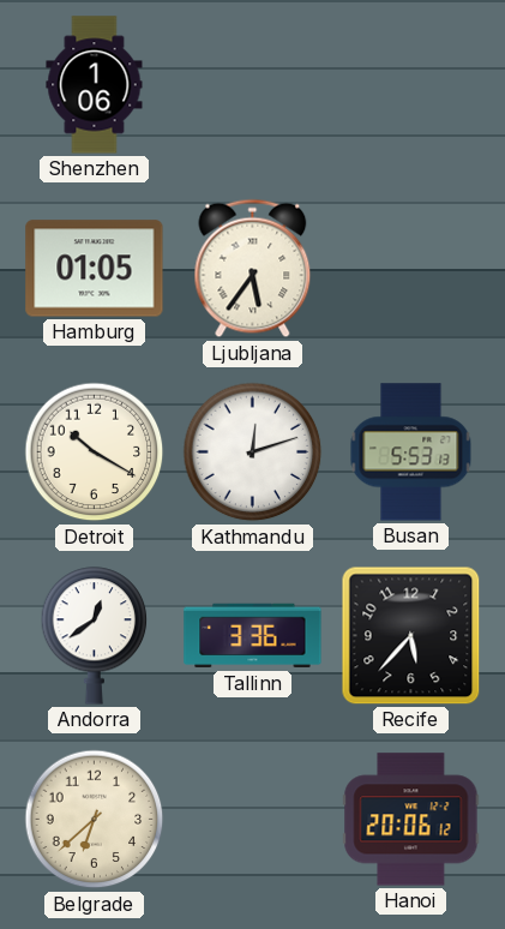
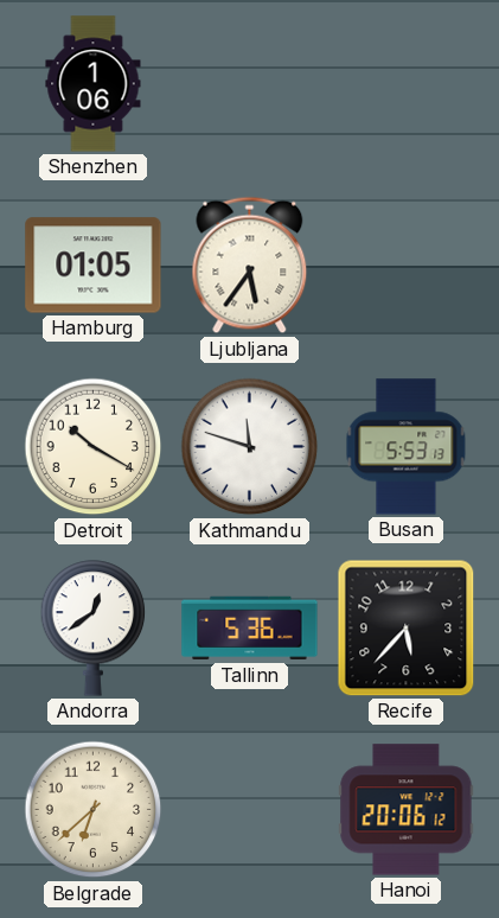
Kathmandu: 12:12 -> 11:48
Tallinn: 3:36 -> 5:36
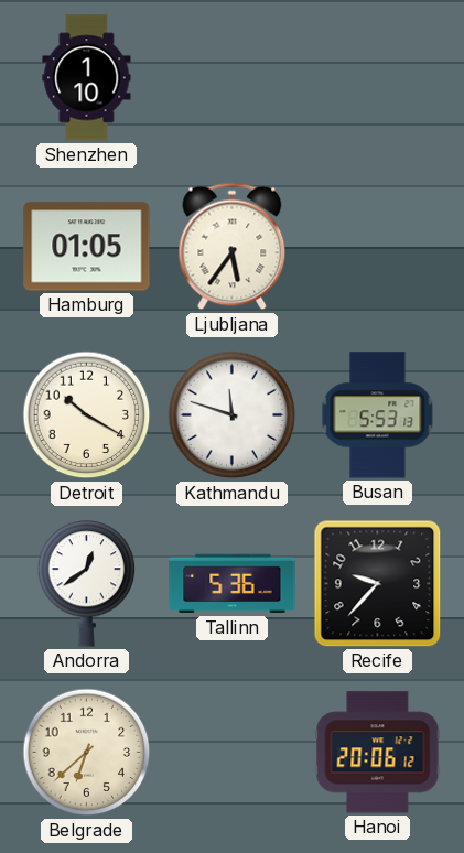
Shenzhen: 1:06 -> 1:10
Recife: 5:37 -> 9:37
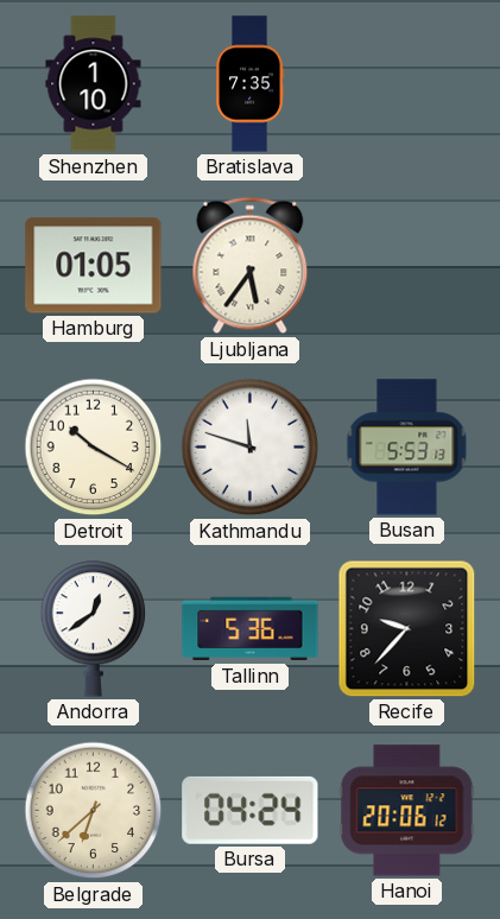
Bratislava: none -> 7:35
Bursa: none -> 04:24
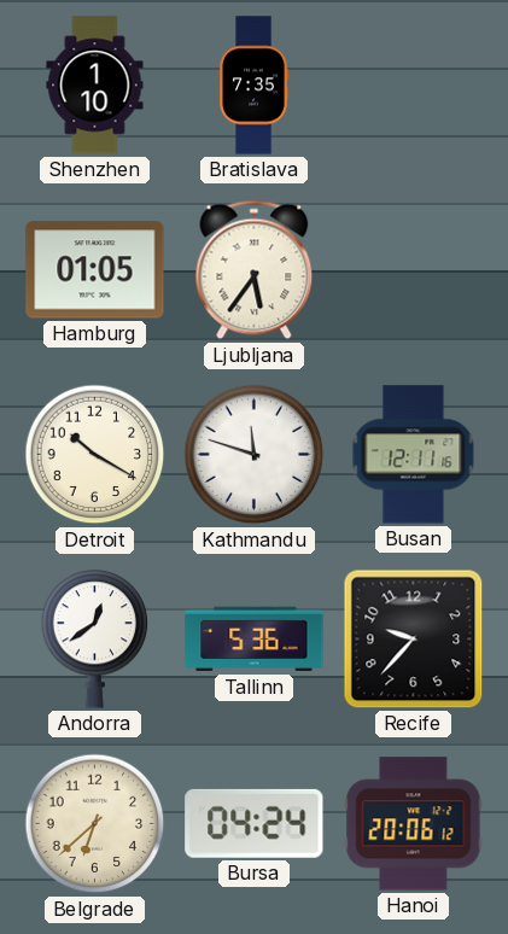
Busan: 5:53 -> 12:11
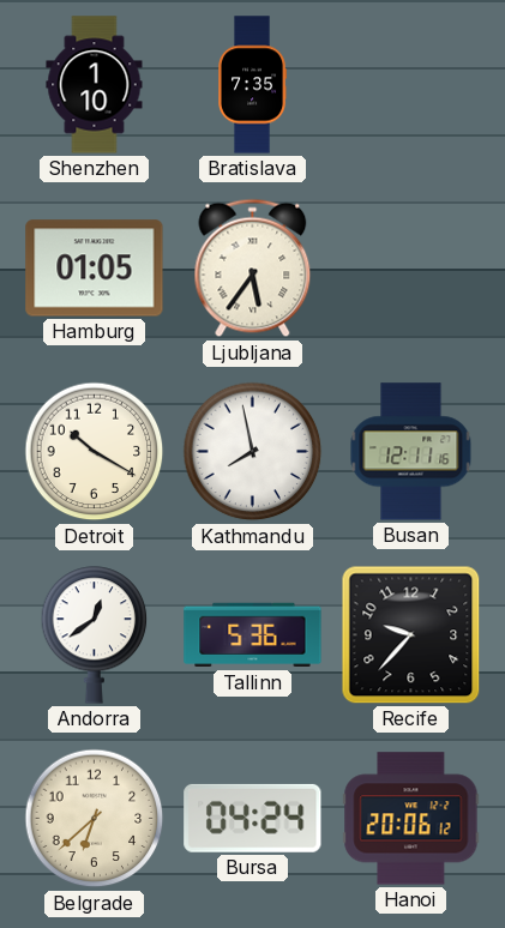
Kathmandu: 11:48 -> 7:58
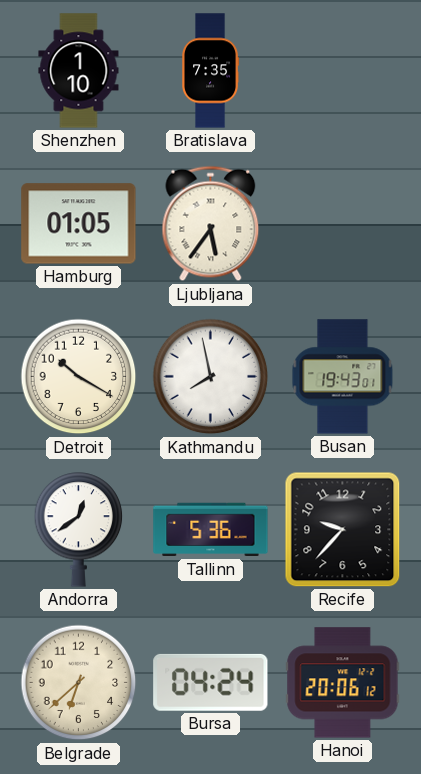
Busan: 12:11 -> 19:43
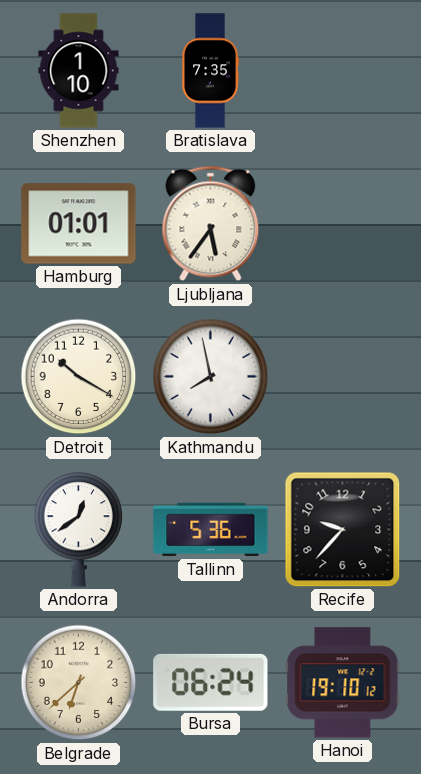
Hamburg: 01:05 -> 01:01
Busan: 19:43 -> none
Bursa: 04:24 -> 06:24
Hanoi: 20:06 -> 19:10
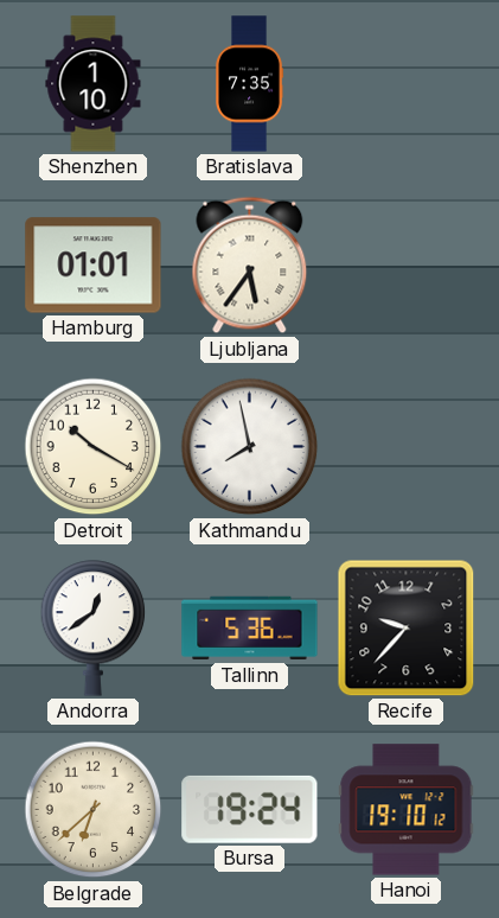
Bursa: 06:24 -> 19:24
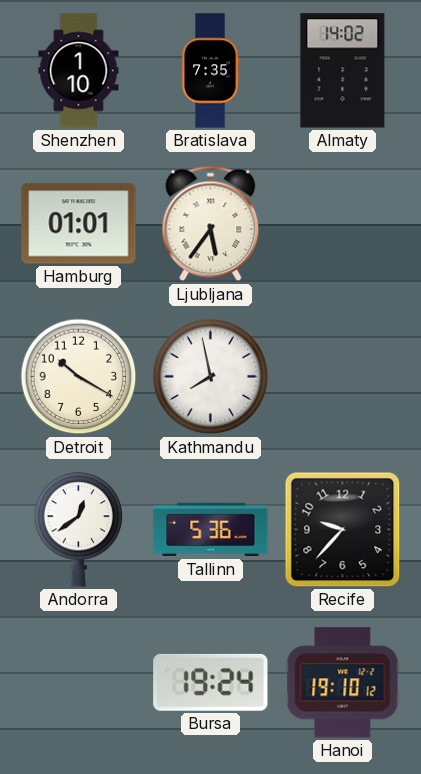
Almaty: none -> 14:02
Belgrade: 6:38 -> none
